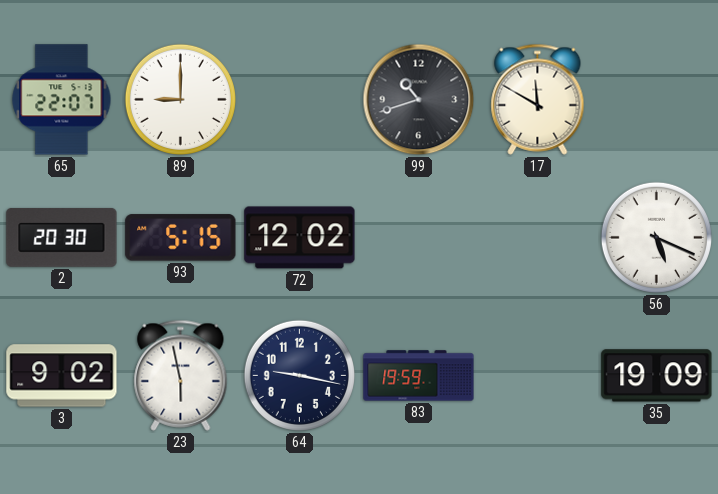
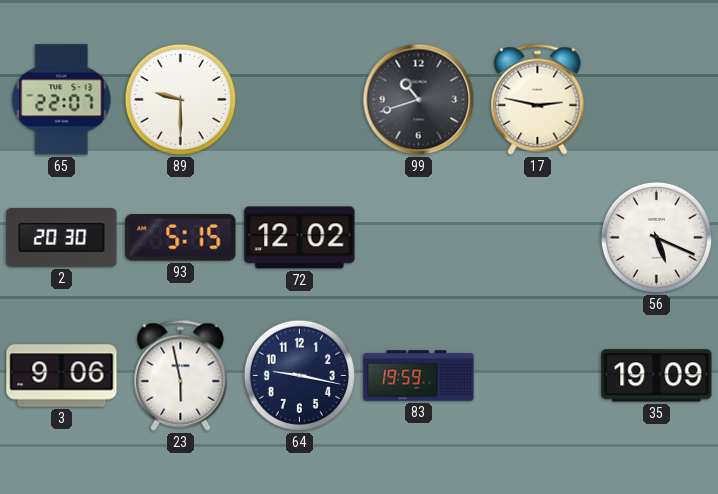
89: 9:00 -> 9:30
17: 11:50 -> 2:47
3: 9:02 -> 9:06
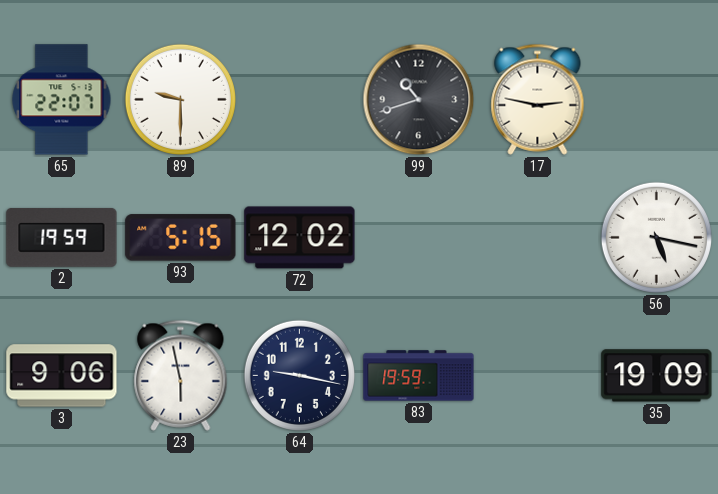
2: 20:30 -> 19:59
56: 5:19 -> 5:17
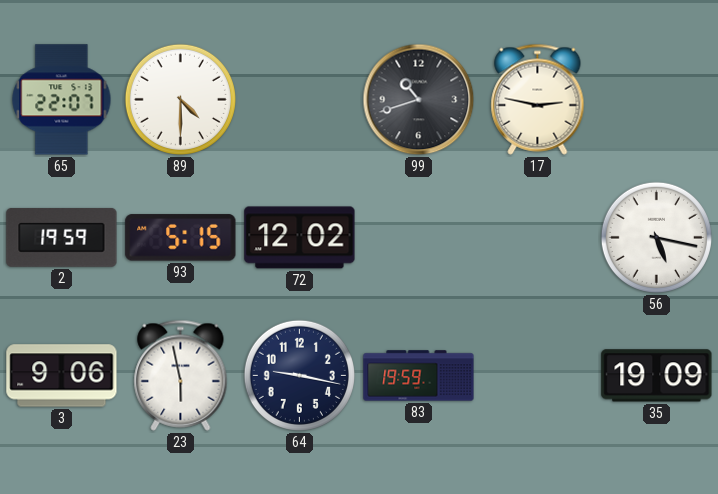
89: 9:30 -> 4:30
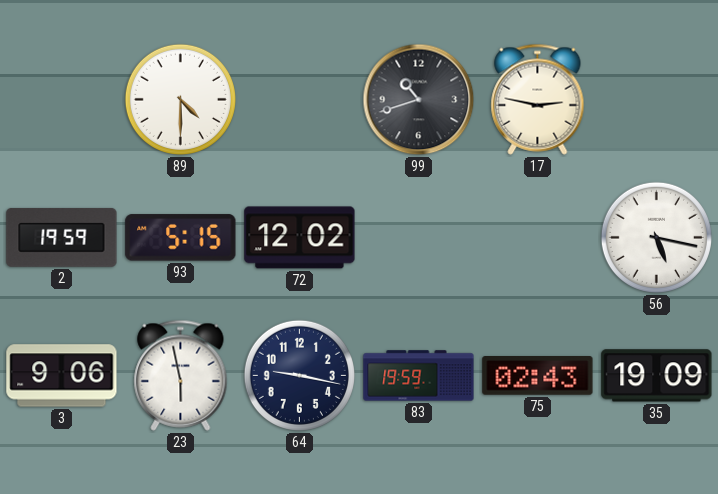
65: 22:07 -> none
75: none -> 02:43
